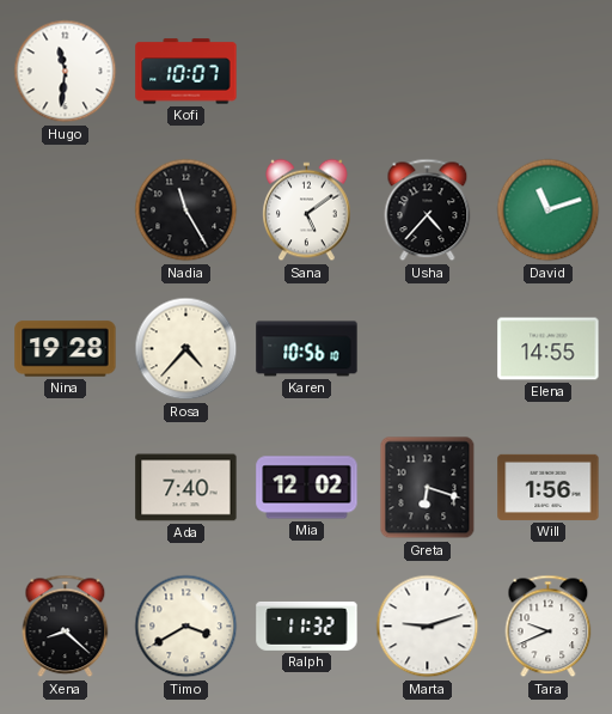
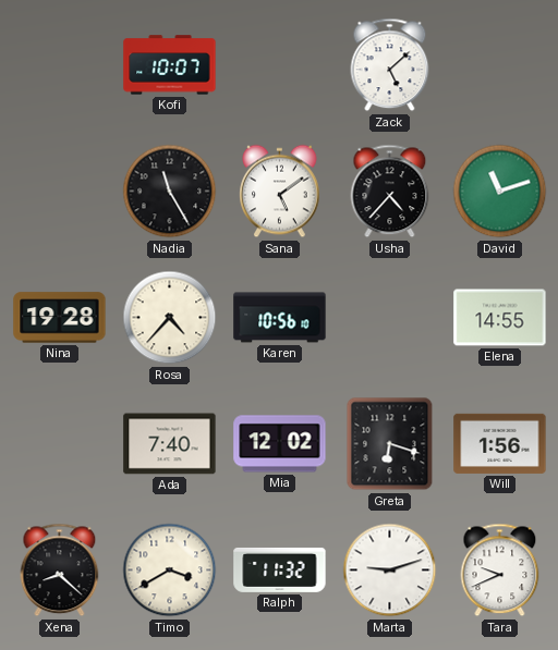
Hugo: 11:31 -> none
Zack: none -> 5:08
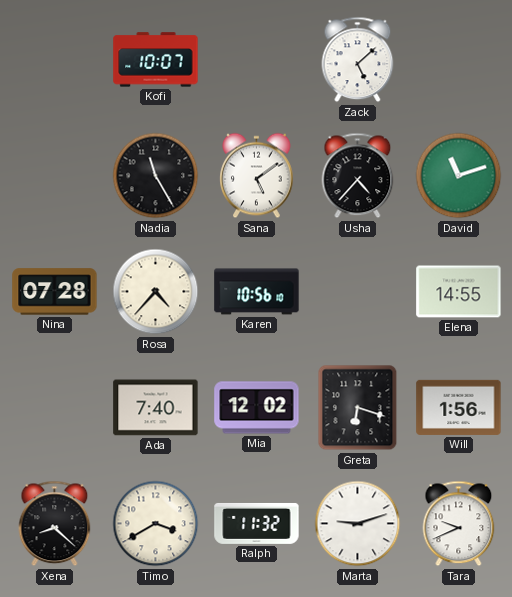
Nina: 19:28 -> 07:28
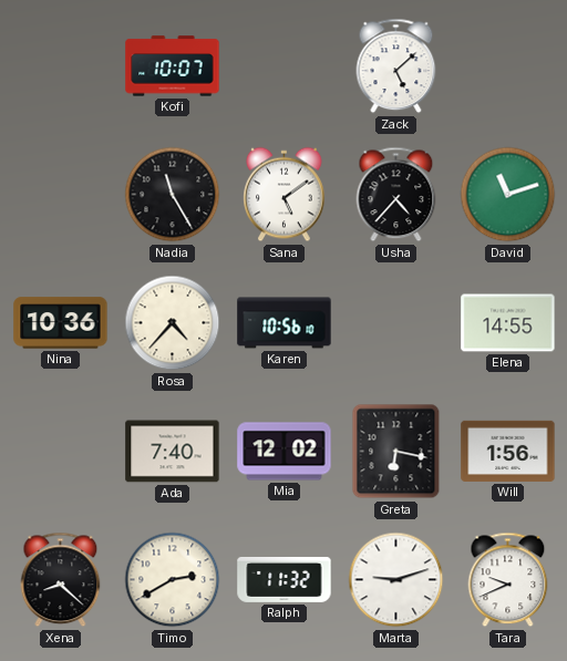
Nina: 07:28 -> 10:36
Greta: 6:18 -> 6:17
Timo: 3:40 -> 2:40
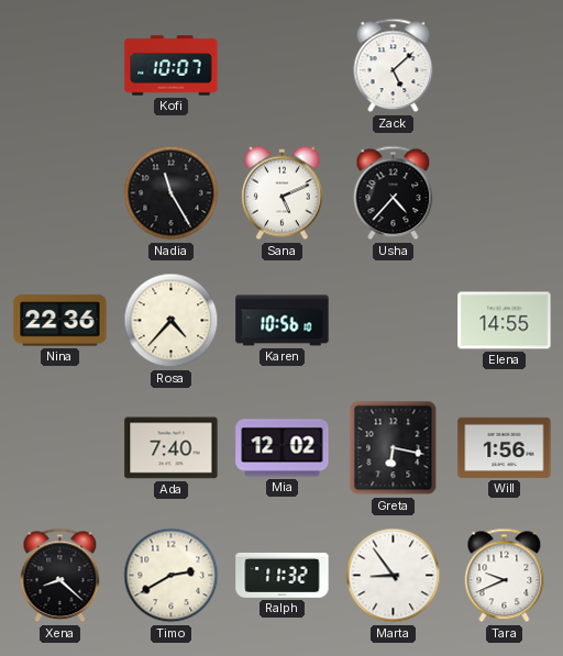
Sana: 5:09 -> 5:11
David: 11:12 -> none
Nina: 10:36 -> 22:36
Marta: 9:12 -> 8:54
